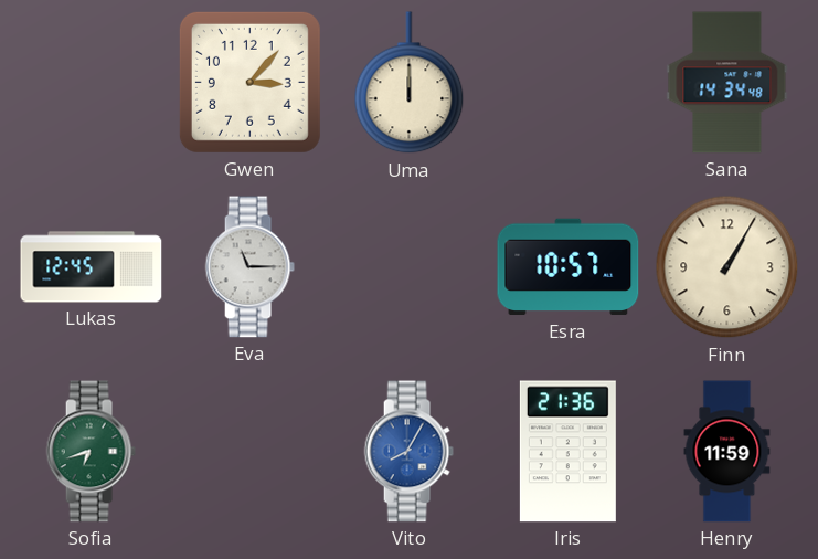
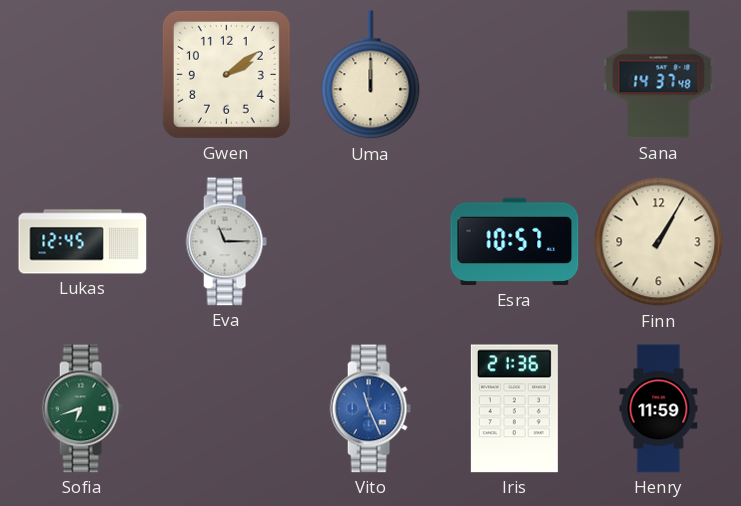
Gwen: 3:07 -> 2:09
Sana: 14:34 -> 14:37
Vito: 8:05 -> 11:26
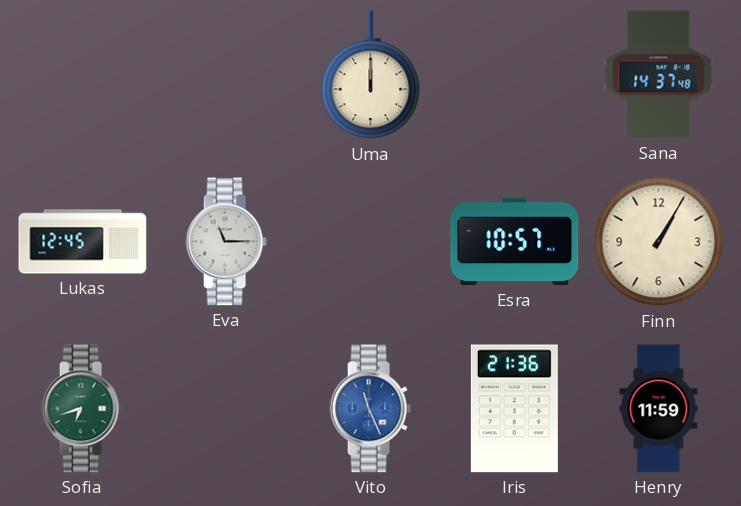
Gwen: 2:09 -> none
